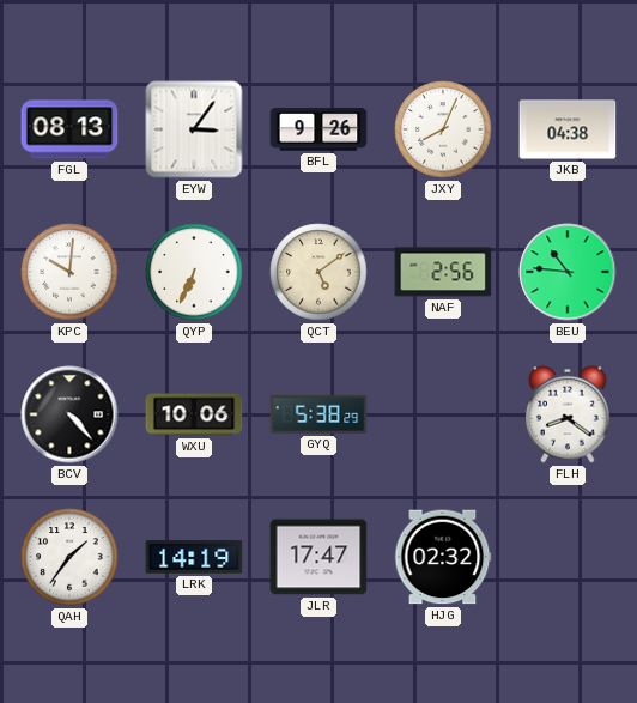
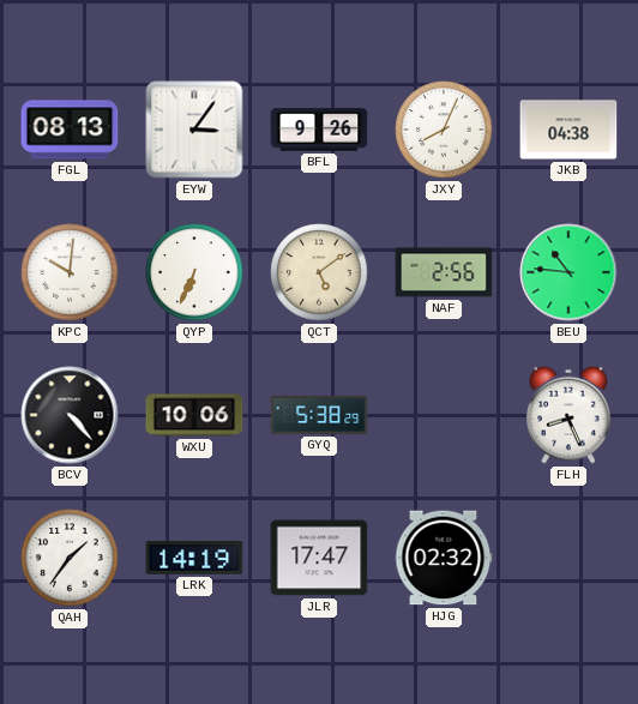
FLH: 8:21 -> 8:26
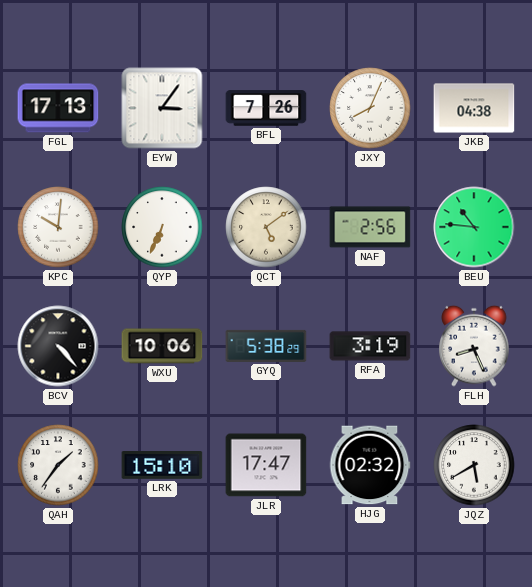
FGL: 08:13 -> 17:13
BFL: 9:26 -> 7:26
RFA: none -> 3:19
LRK: 14:19 -> 15:10
JQZ: none -> 5:40
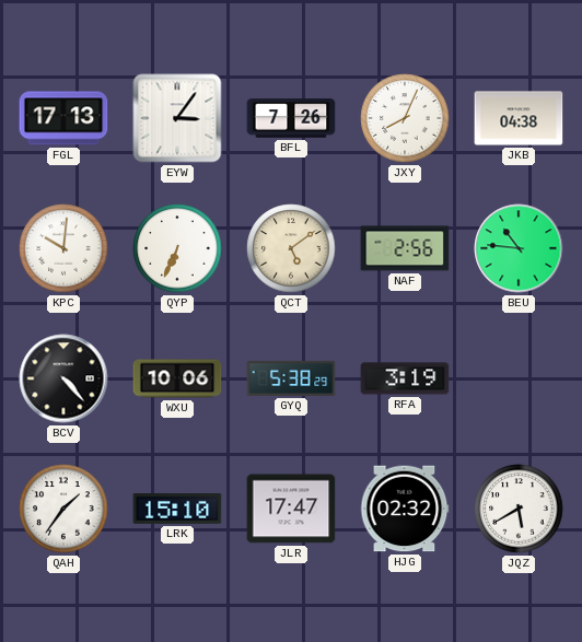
FLH: 8:26 -> none
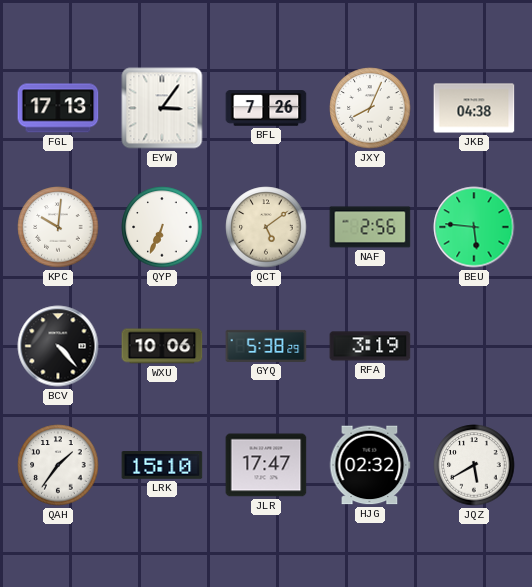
BEU: 10:46 -> 5:46
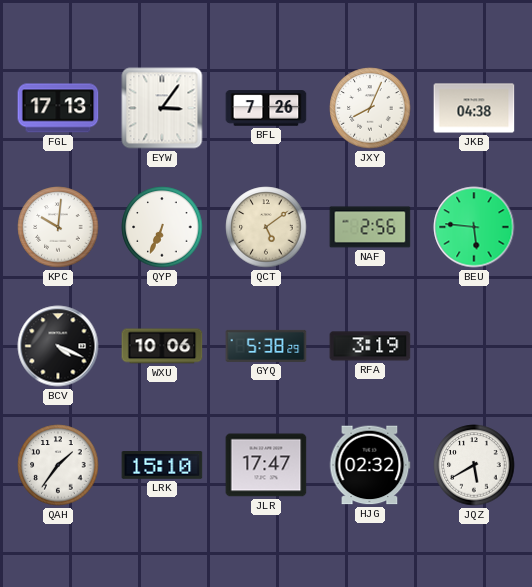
BCV: 4:23 -> 4:19
